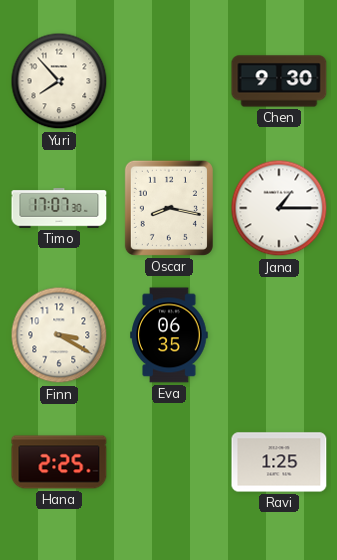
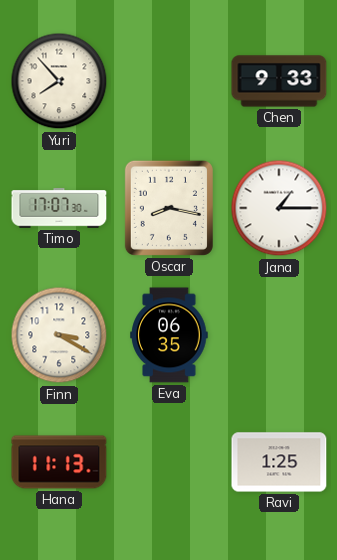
Chen: 9:30 -> 9:33
Hana: 2:25 -> 11:13
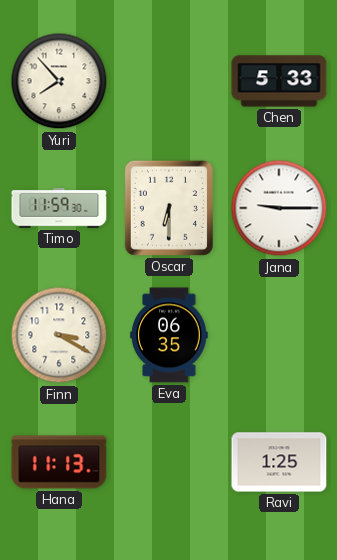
Chen: 9:33 -> 5:33
Timo: 17:07 -> 11:59
Oscar: 8:17 -> 6:30
Jana: 1:15 -> 9:15
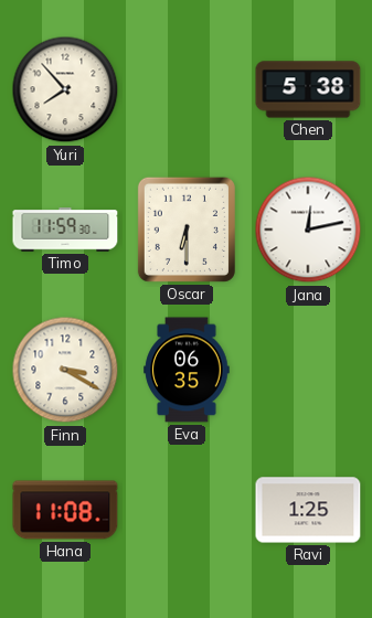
Chen: 5:33 -> 5:38
Jana: 9:15 -> 12:13
Hana: 11:13 -> 11:08
